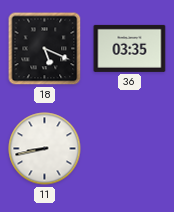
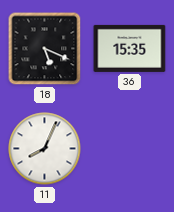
36: 03:35 -> 15:35
11: 8:43 -> 8:04
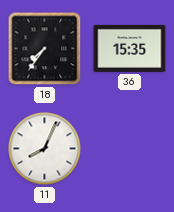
18: 5:19 -> 7:36
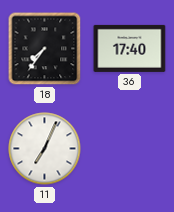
36: 15:35 -> 17:40
11: 8:04 -> 7:04
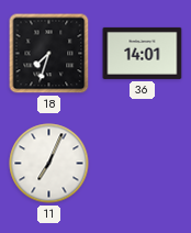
18: 7:36 -> 7:33
36: 17:40 -> 14:01
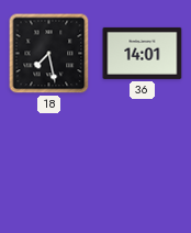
18: 7:33 -> 7:28
11: 7:04 -> none
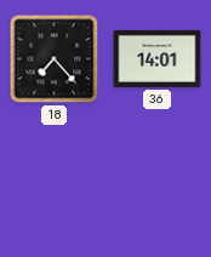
18: 7:28 -> 7:23
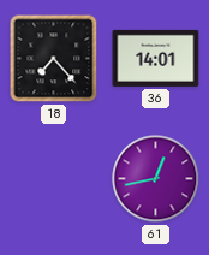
61: none -> 12:43
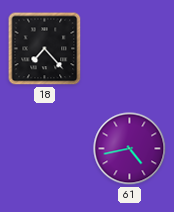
36: 14:01 -> none
61: 12:43 -> 4:43
